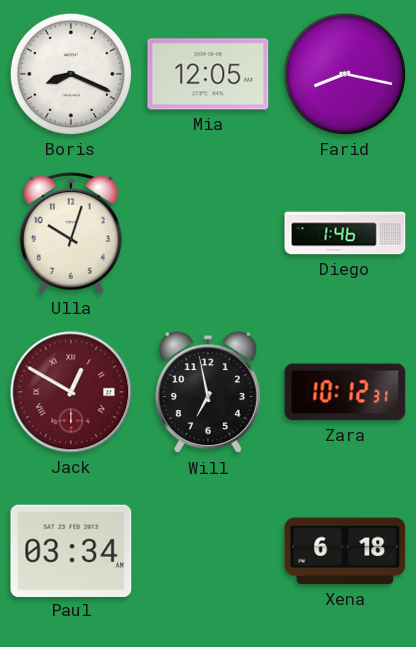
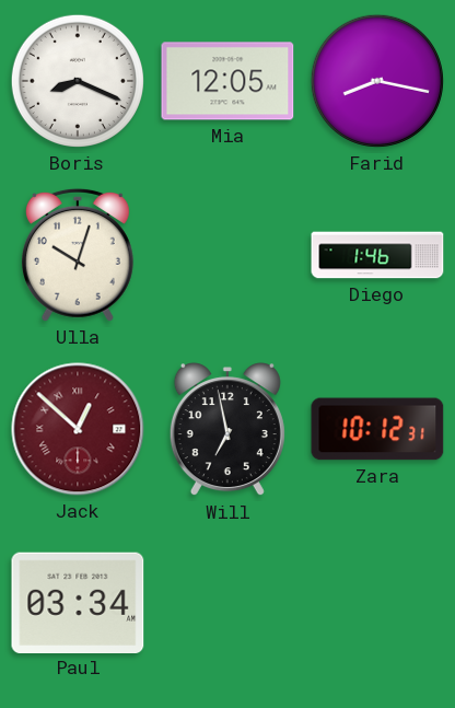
Jack: 12:50 -> 12:52
Xena: 6:18 -> none
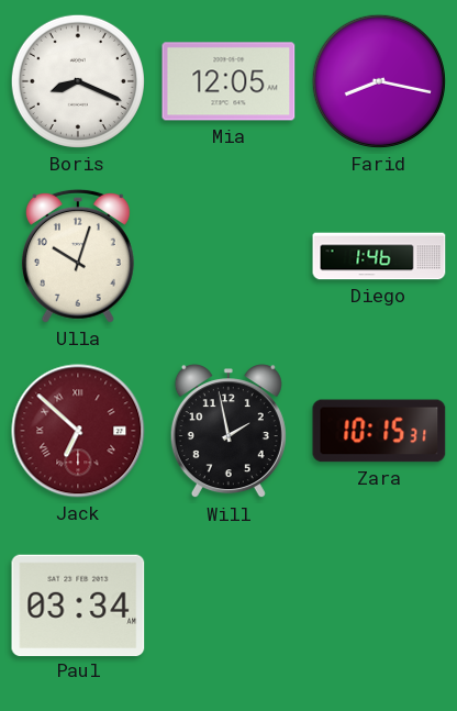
Jack: 12:52 -> 6:52
Will: 6:58 -> 1:58
Zara: 10:12 -> 10:15
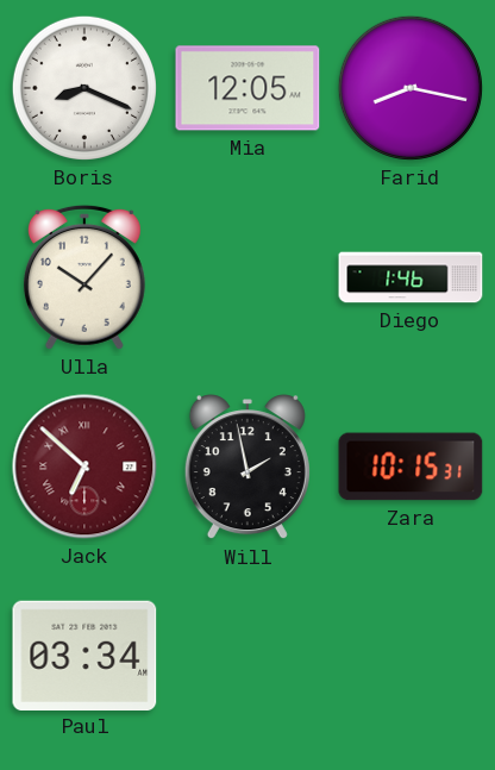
Ulla: 10:03 -> 10:07
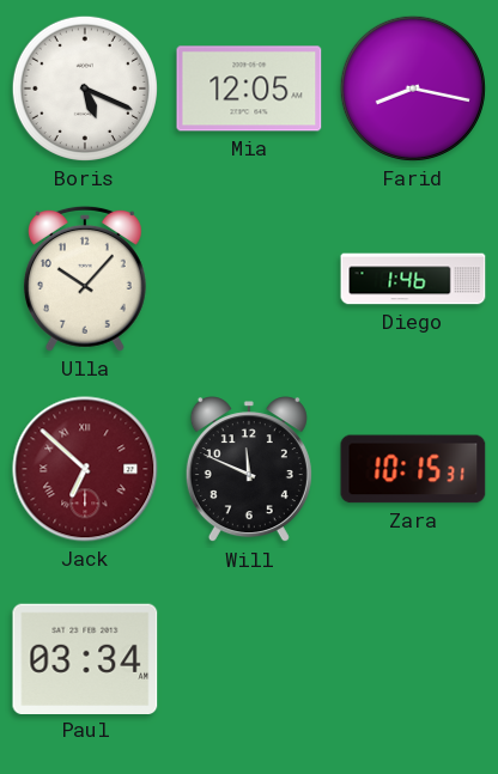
Boris: 8:19 -> 5:19
Will: 1:58 -> 11:49
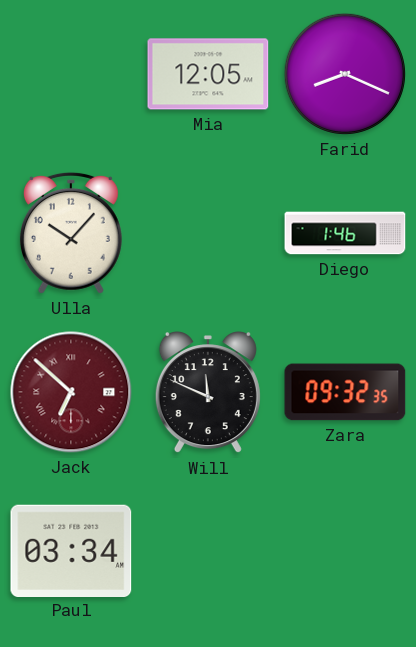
Boris: 5:19 -> none
Farid: 8:17 -> 8:19
Zara: 10:15 -> 09:32
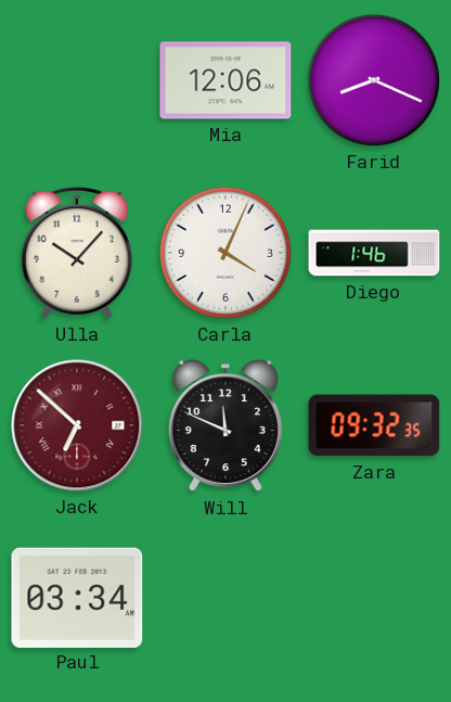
Mia: 12:05 -> 12:06
Carla: none -> 4:04
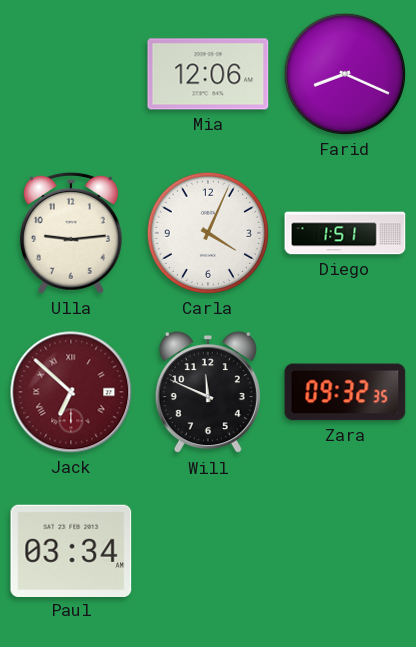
Ulla: 10:07 -> 9:14
Diego: 1:46 -> 1:51
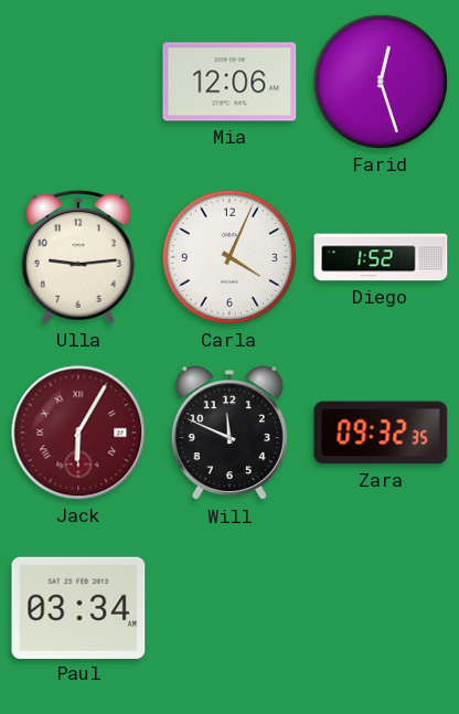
Farid: 8:19 -> 12:27
Diego: 1:51 -> 1:52
Jack: 6:52 -> 6:05
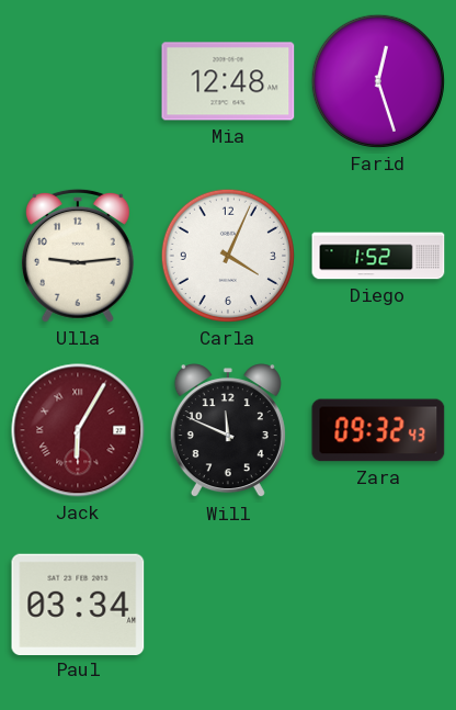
Mia: 12:06 -> 12:48
Zara: 09:32:35 -> 09:32:43
